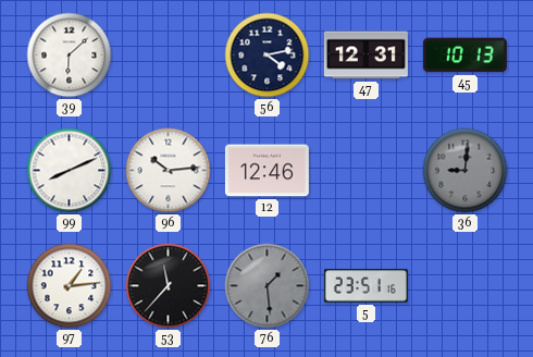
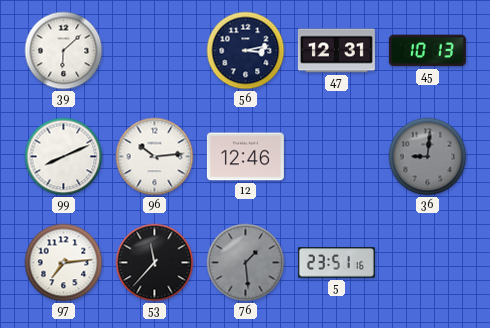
56: 4:13 -> 3:13
97: 1:14 -> 7:14
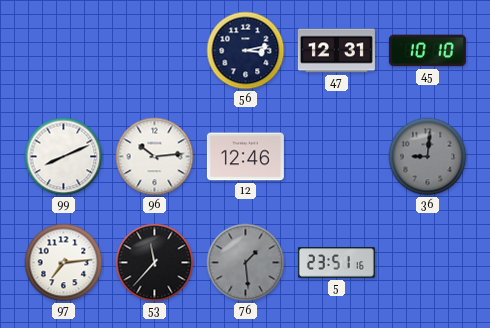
39: 6:08 -> none
45: 10:13 -> 10:10
